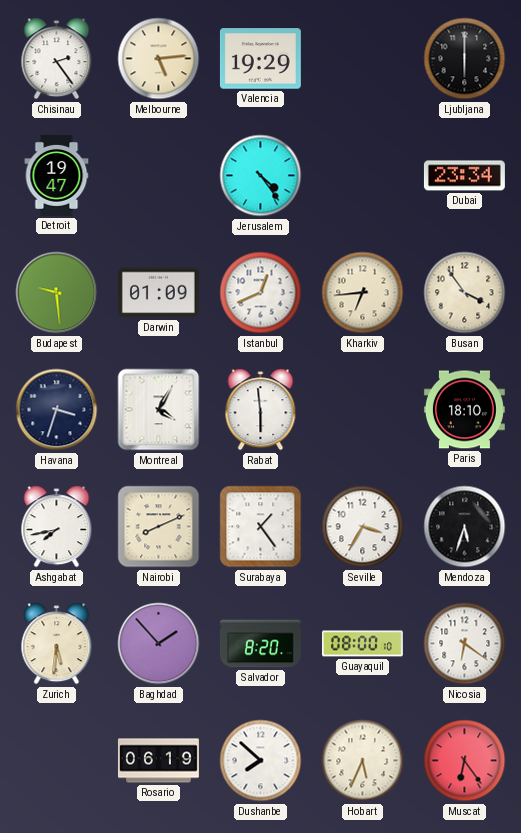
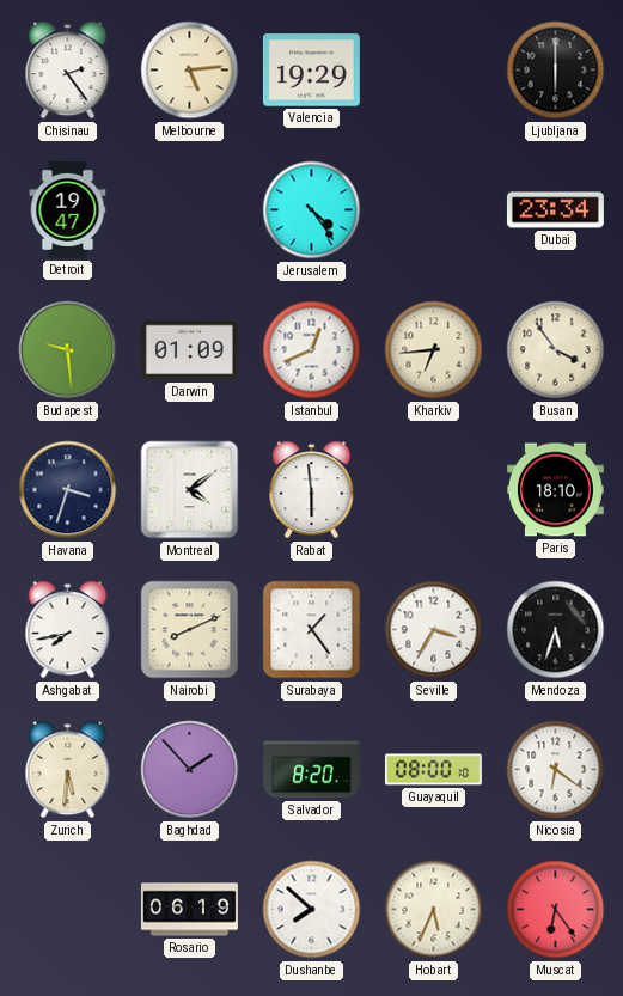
Montreal: 4:05 -> 4:09
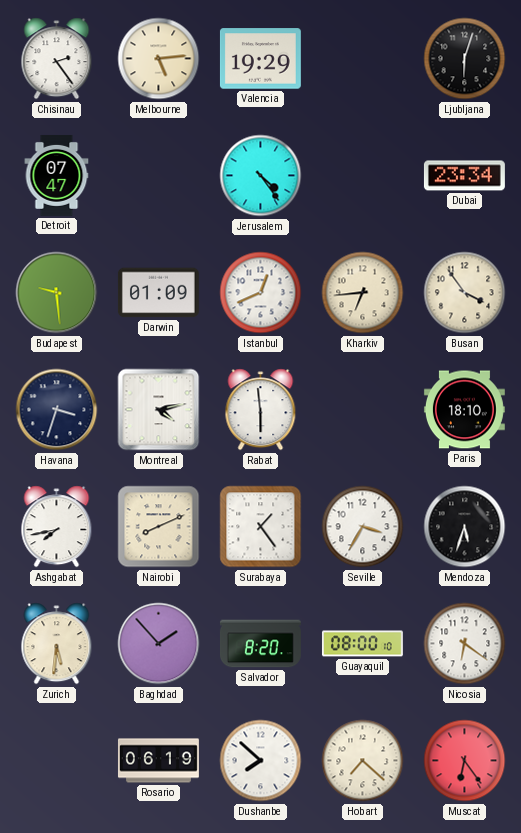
Ljubljana: 6:00 -> 6:03
Detroit: 19:47 -> 07:47
Montreal: 4:09 -> 4:13
Hobart: 5:34 -> 7:22
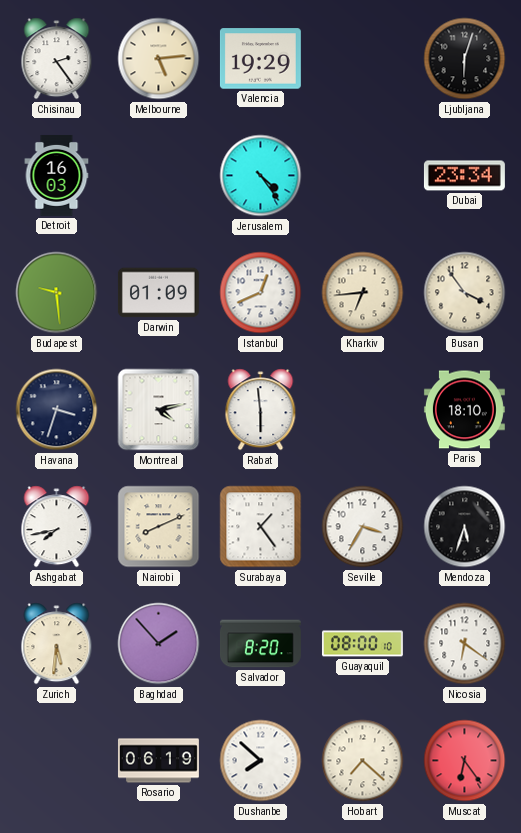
Detroit: 07:47 -> 16:03
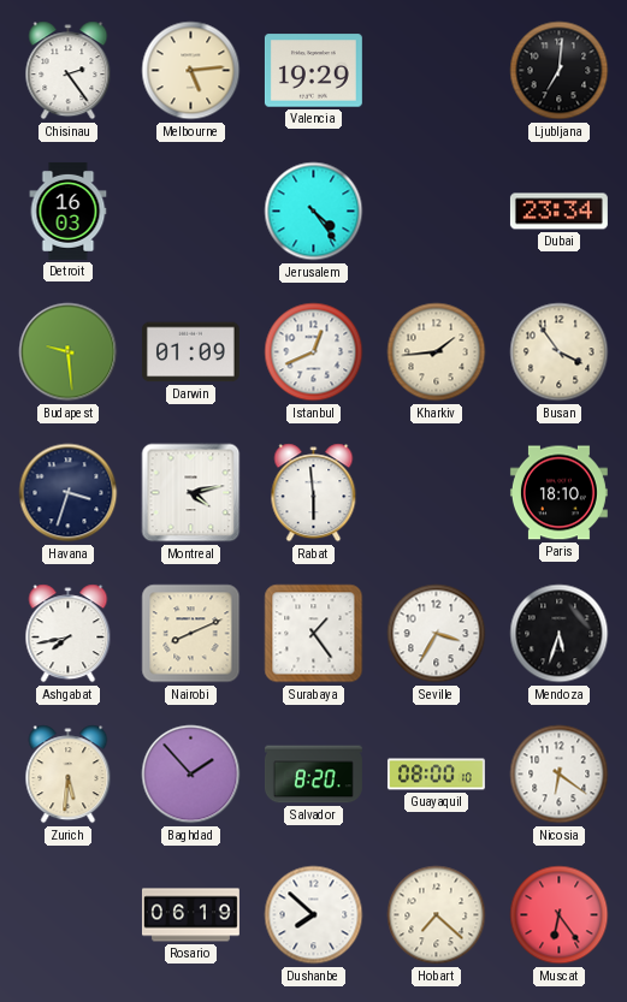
Ljubljana: 6:03 -> 7:01
Kharkiv: 6:44 -> 1:44
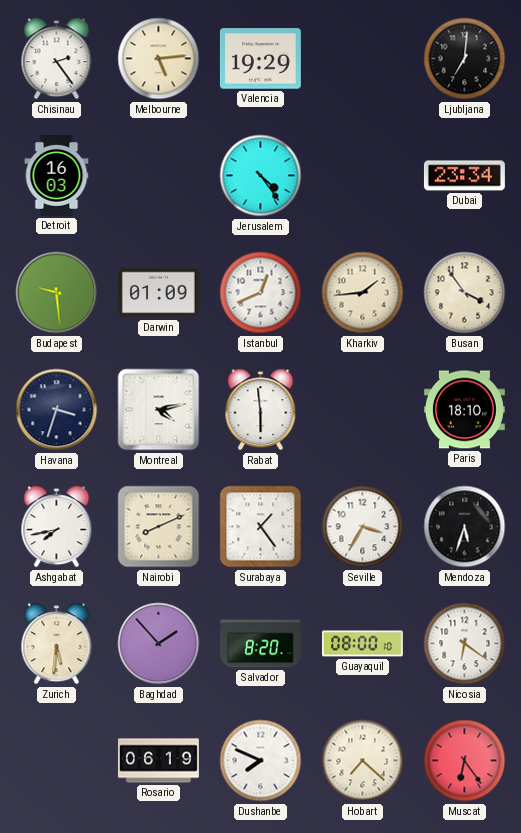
Dushanbe: 7:52 -> 7:49
